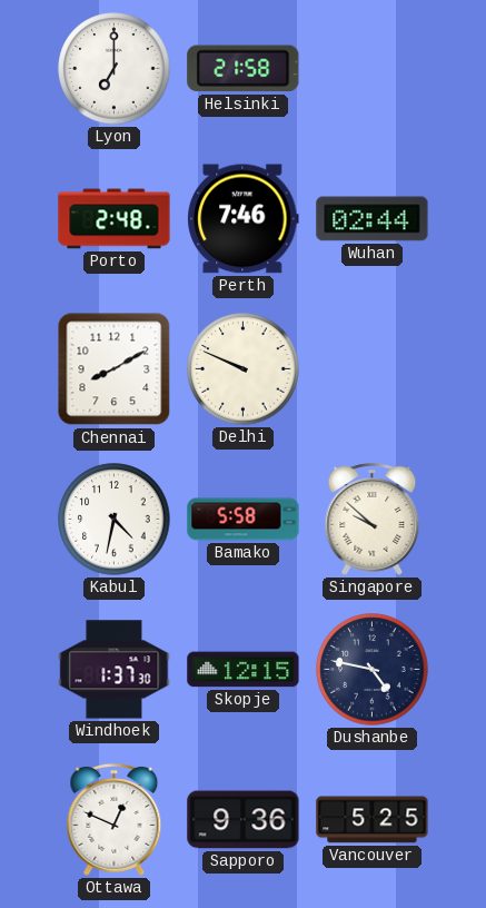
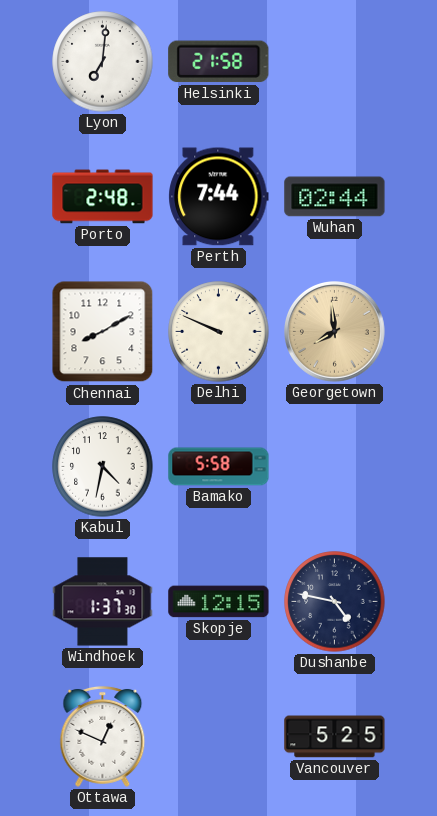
Lyon: 7:00 -> 7:01
Perth: 7:46 -> 7:44
Georgetown: none -> 7:59
Singapore: 9:52 -> none
Sapporo: 9:36 -> none
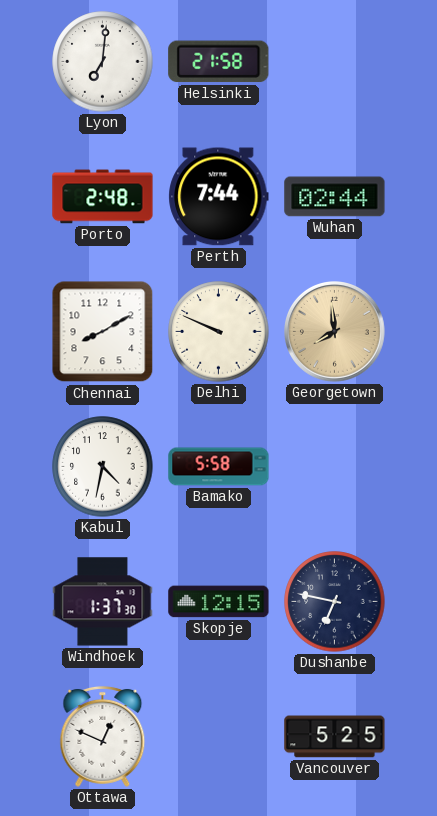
Dushanbe: 4:47 -> 6:47
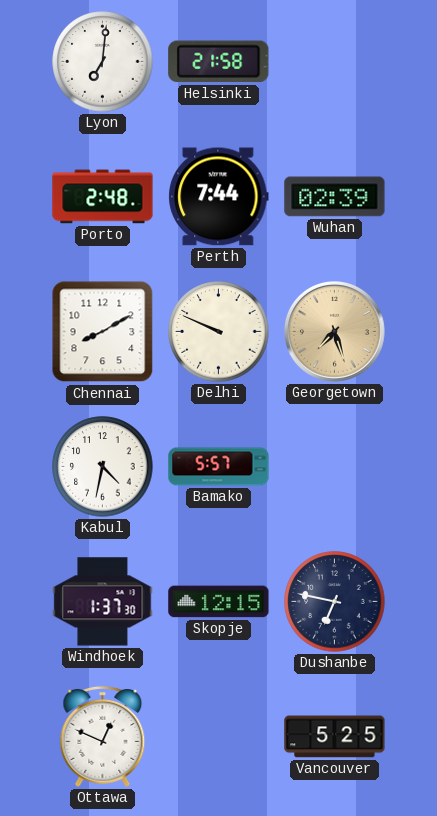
Wuhan: 02:44 -> 02:39
Georgetown: 7:59 -> 7:27
Bamako: 5:58 -> 5:57
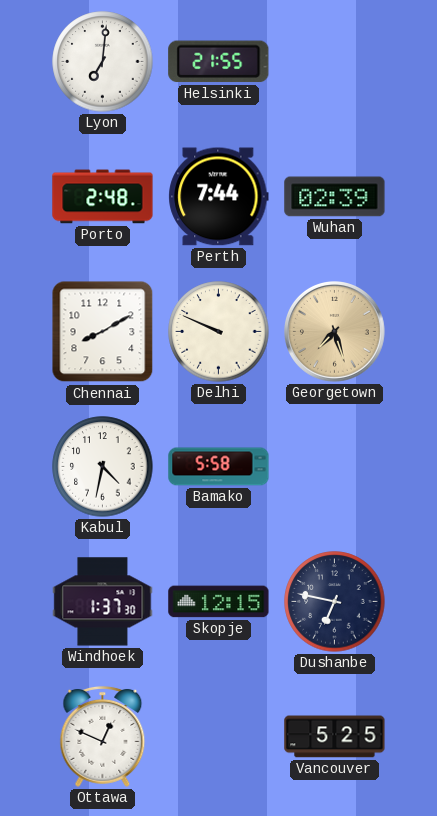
Helsinki: 21:58 -> 21:55
Bamako: 5:57 -> 5:58
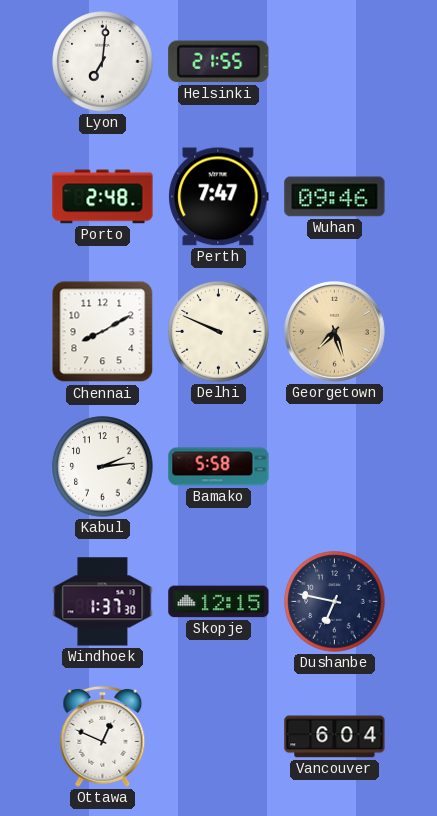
Perth: 7:44 -> 7:47
Wuhan: 02:39 -> 09:46
Kabul: 4:32 -> 2:14
Vancouver: 5:25 -> 6:04
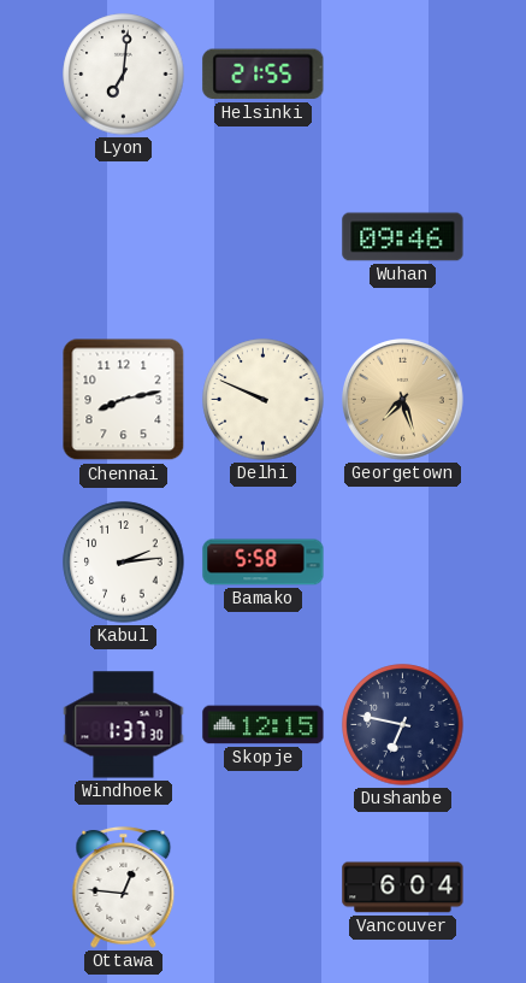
Porto: 2:48 -> none
Perth: 7:47 -> none
Chennai: 8:10 -> 8:13
Ottawa: 12:49 -> 12:46
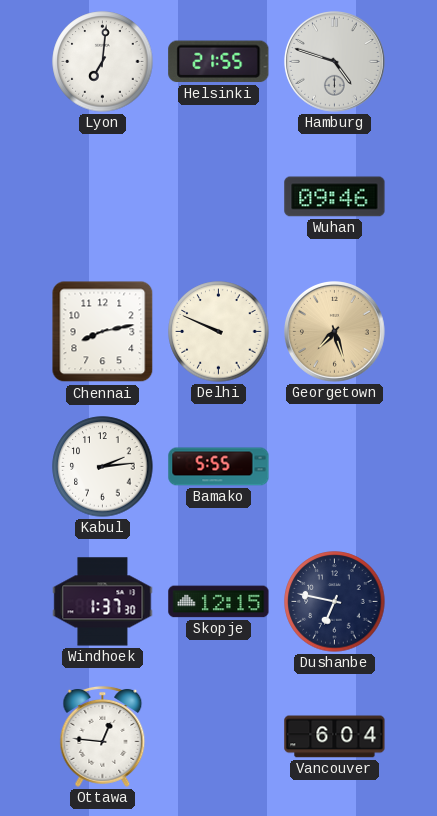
Hamburg: none -> 4:48
Bamako: 5:58 -> 5:55
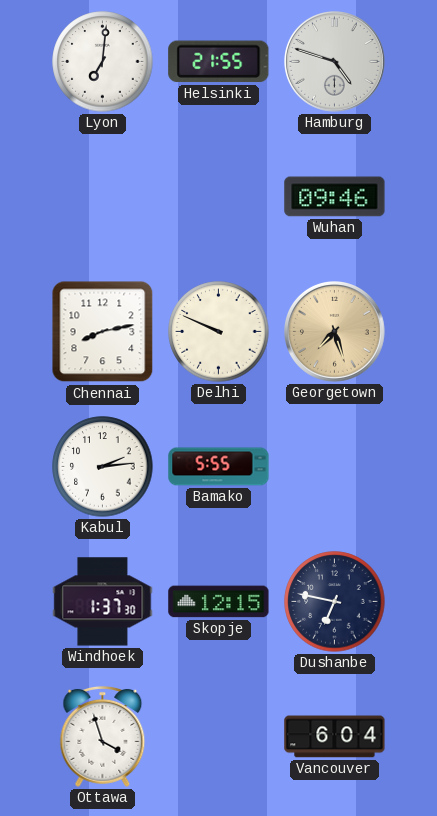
Ottawa: 12:46 -> 3:57
